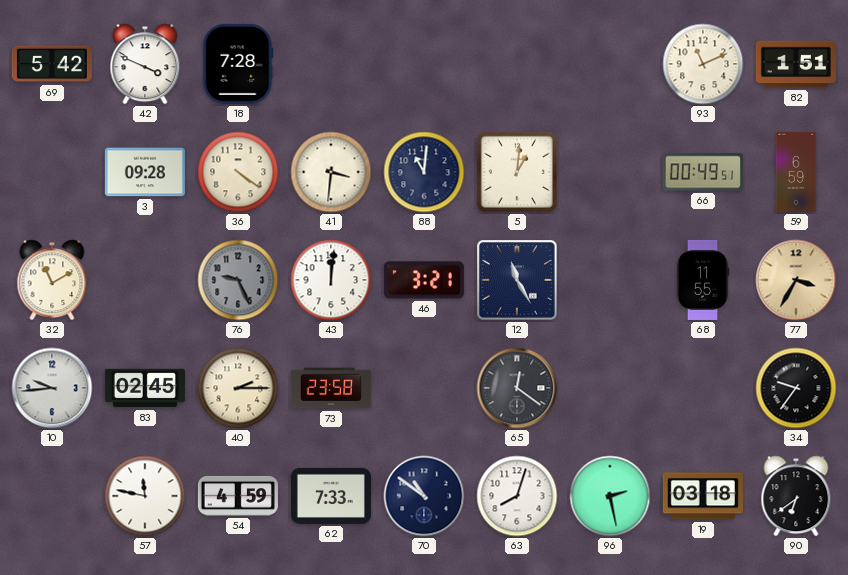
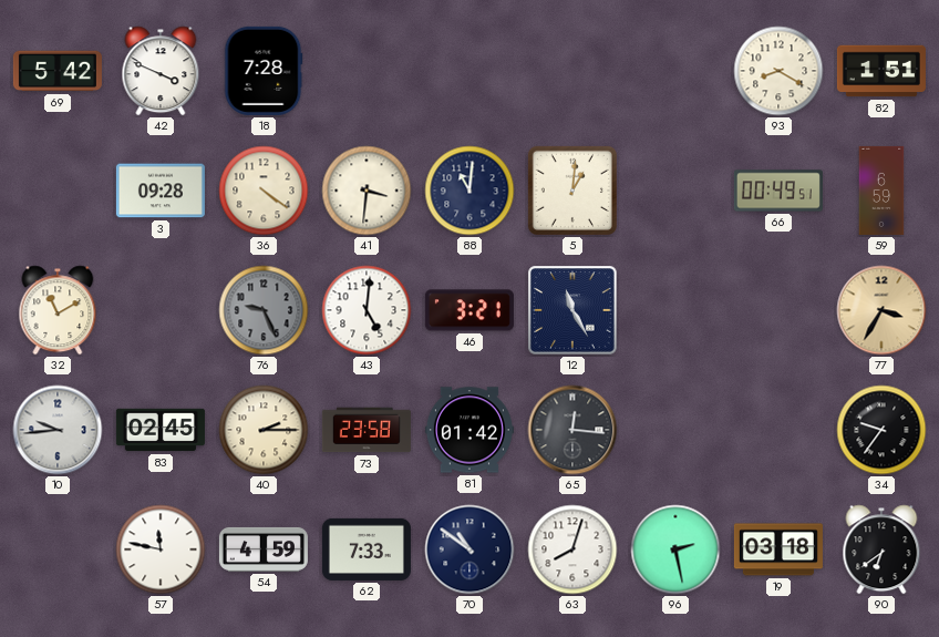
93: 11:11 -> 8:20
43: 12:01 -> 5:01
68: 11:55 -> none
81: none -> 01:42
65: 12:21 -> 12:16
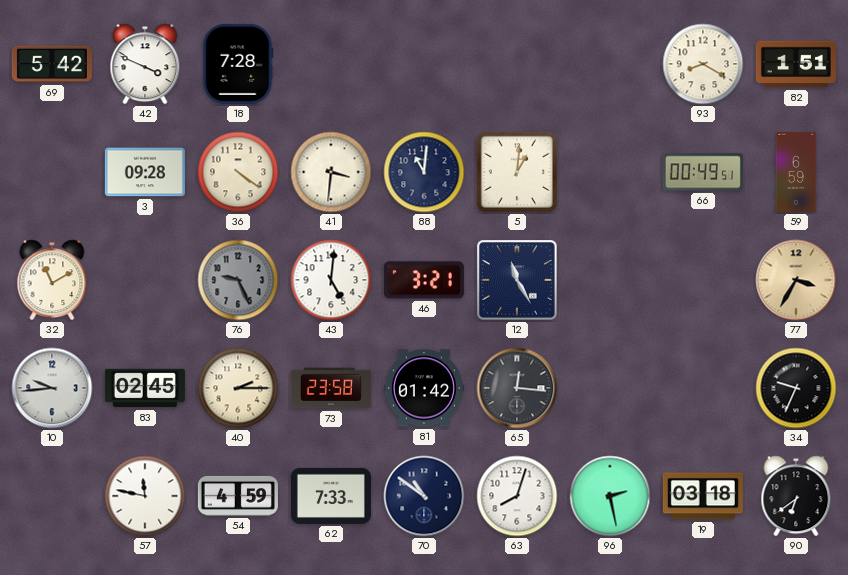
34: 9:36 -> 9:34
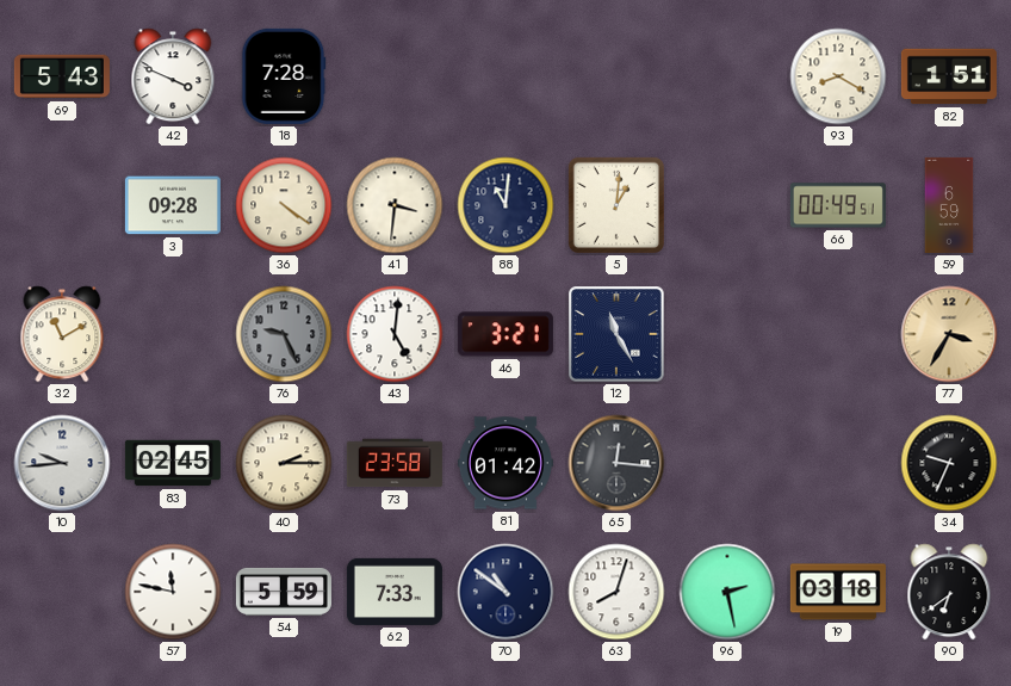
69: 5:42 -> 5:43
54: 4:59 -> 5:59
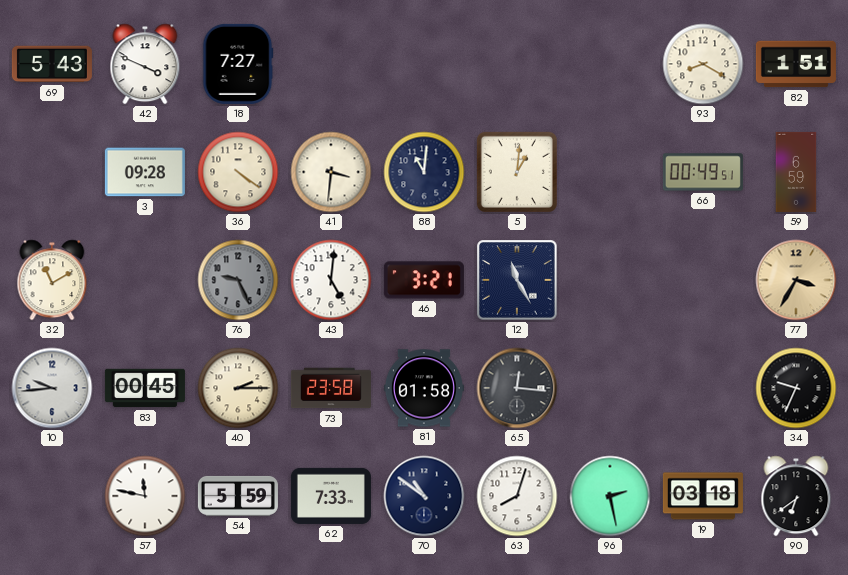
18: 7:28 -> 7:27
83: 02:45 -> 00:45
81: 01:42 -> 01:58
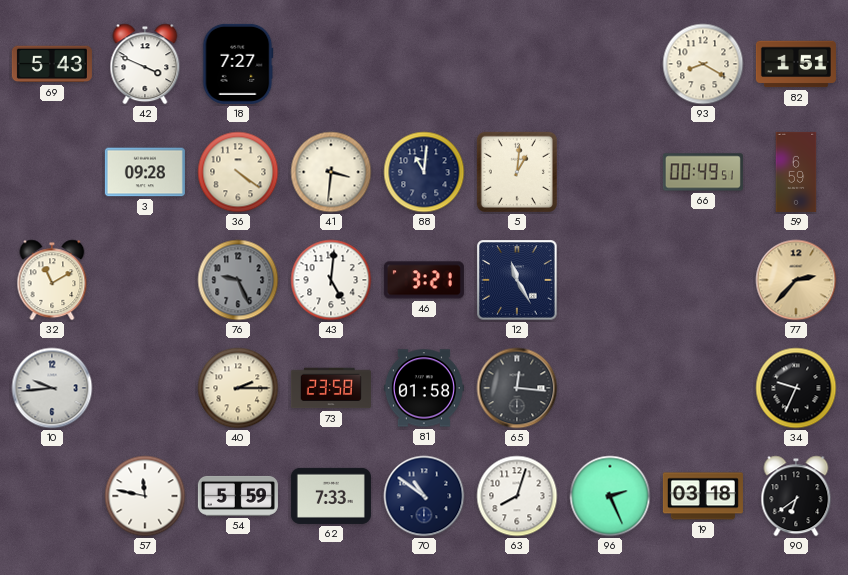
77: 3:35 -> 2:37
83: 00:45 -> none
96: 2:28 -> 2:26
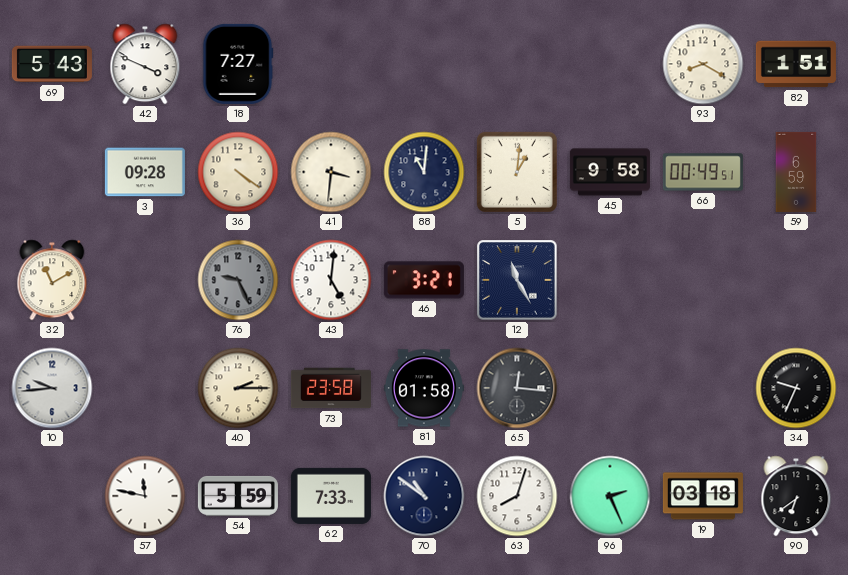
45: none -> 9:58
77: 2:37 -> none
